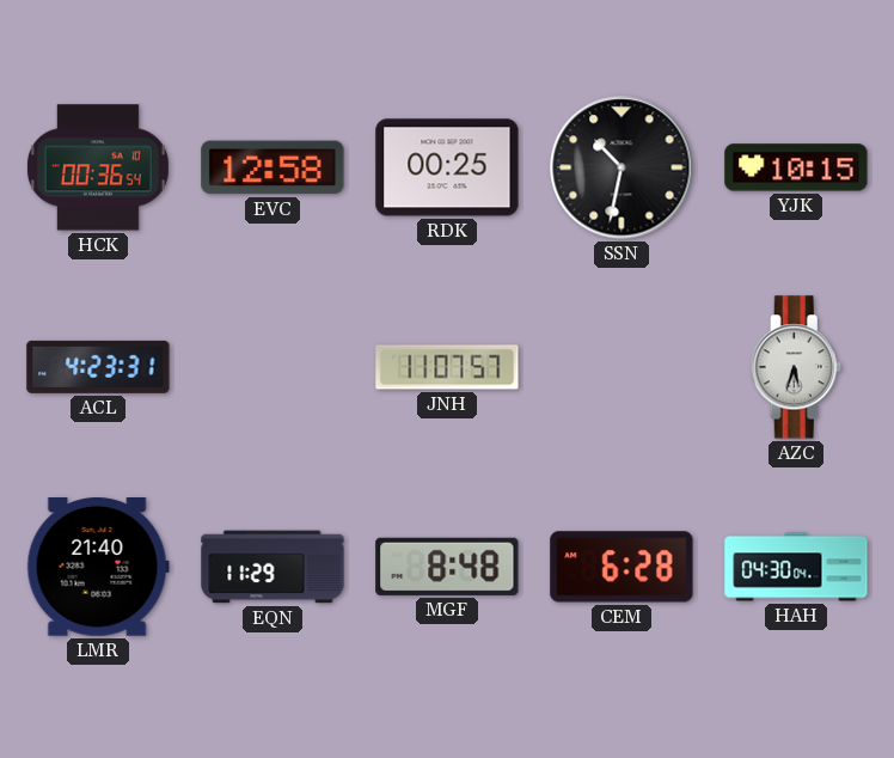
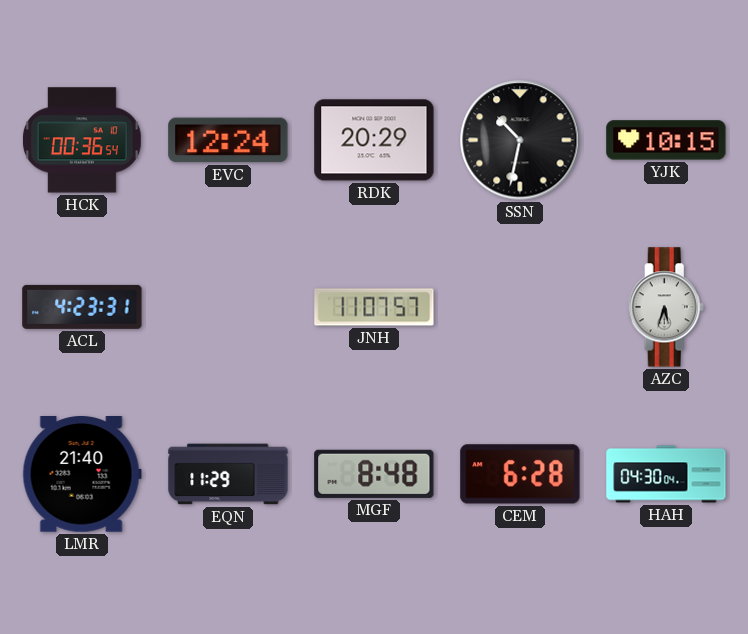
EVC: 12:58 -> 12:24
RDK: 00:25 -> 20:29
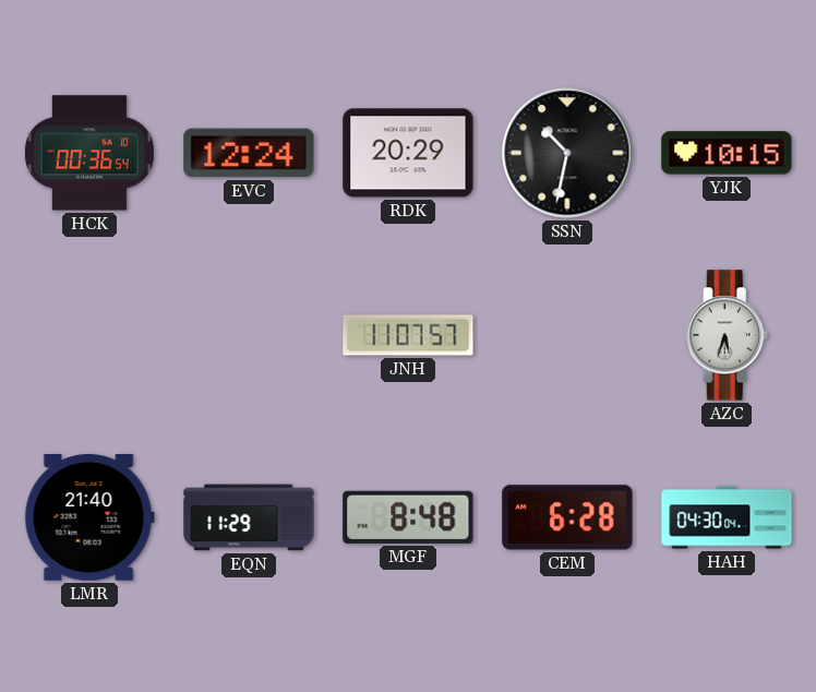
ACL: 4:23 -> none
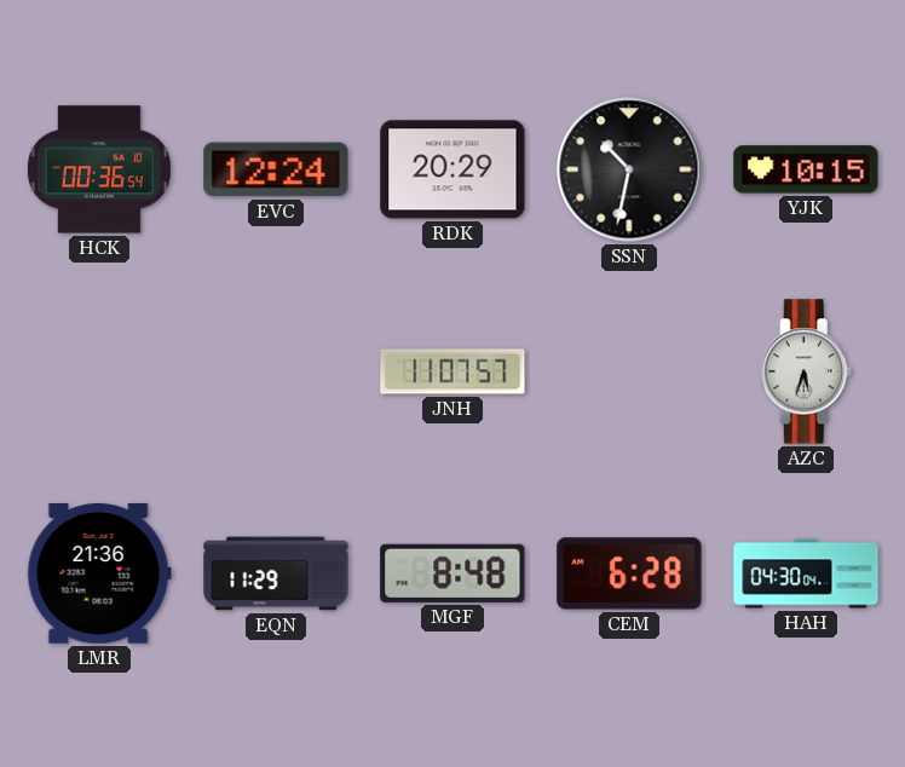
LMR: 21:40 -> 21:36
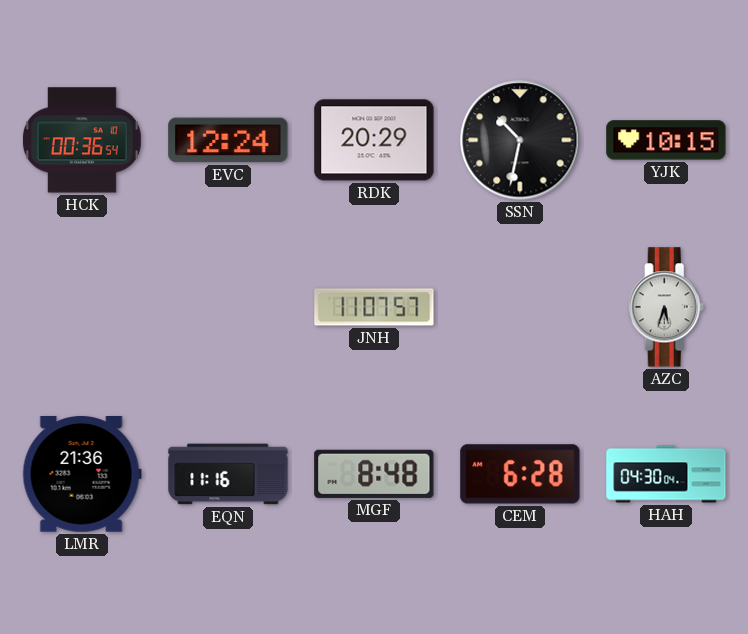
EQN: 11:29 -> 11:16
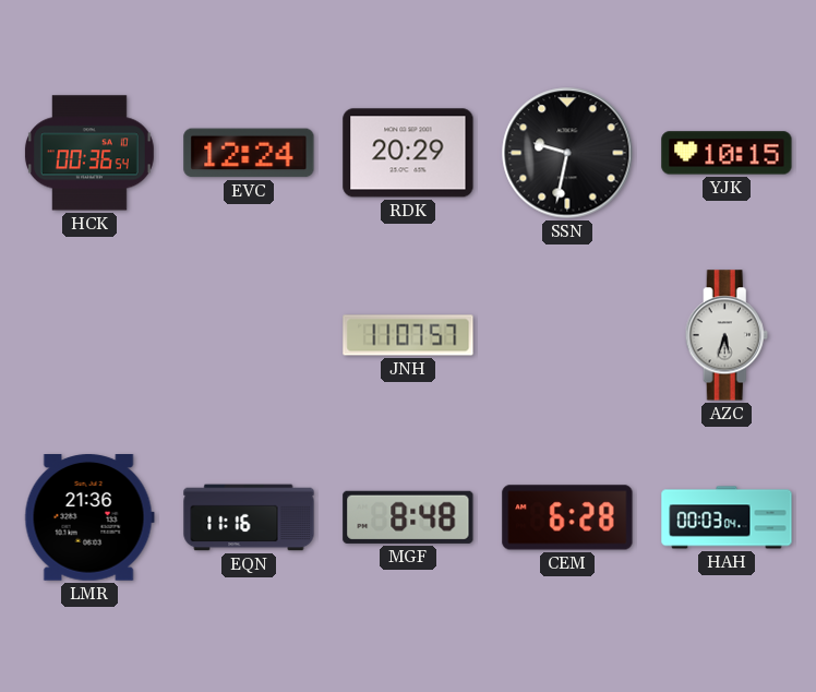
SSN: 10:32 -> 9:32
HAH: 04:30 -> 00:03
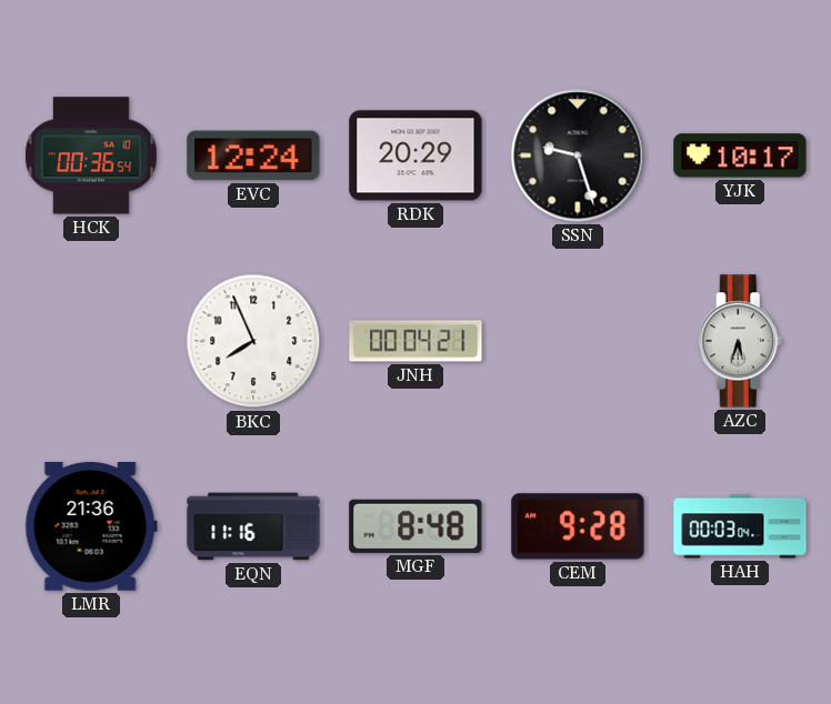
SSN: 9:32 -> 9:27
YJK: 10:15 -> 10:17
BKC: none -> 7:56
JNH: 11:07 -> 00:04
CEM: 6:28 -> 9:28
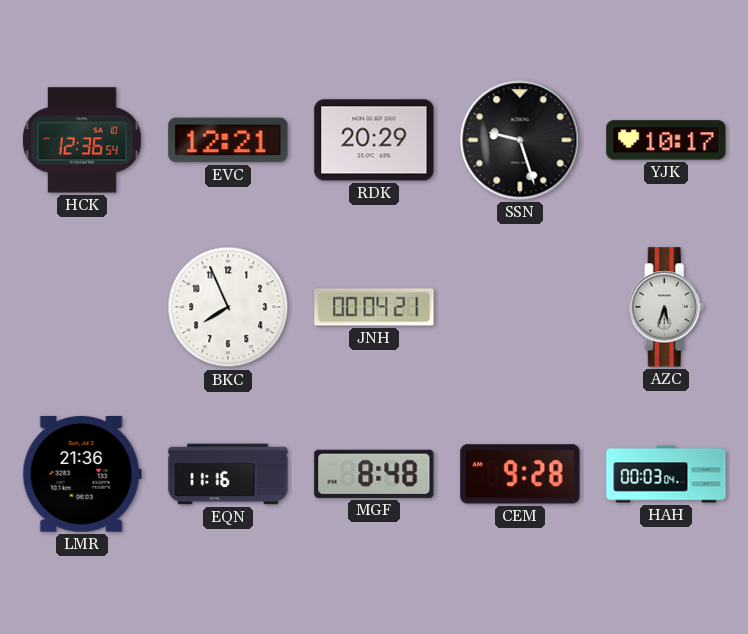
HCK: 00:36 -> 12:36
EVC: 12:24 -> 12:21
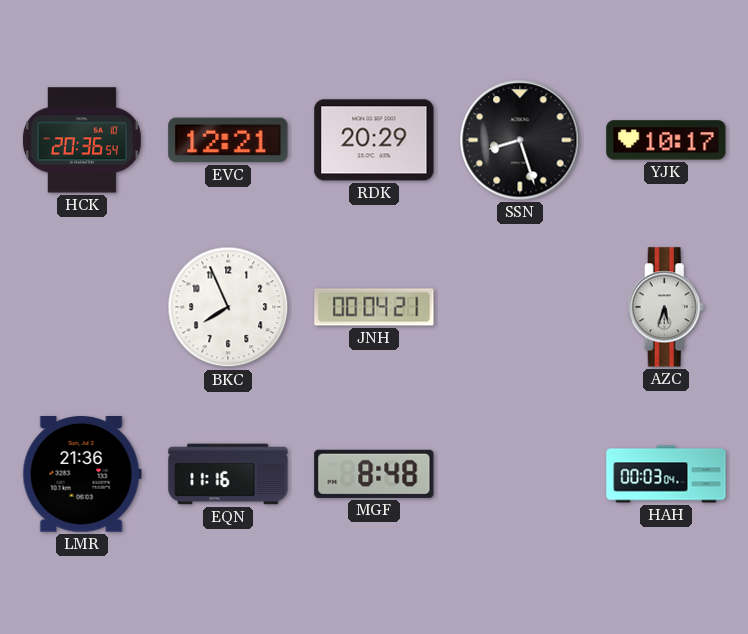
HCK: 12:36 -> 20:36
SSN: 9:27 -> 8:27
CEM: 9:28 -> none
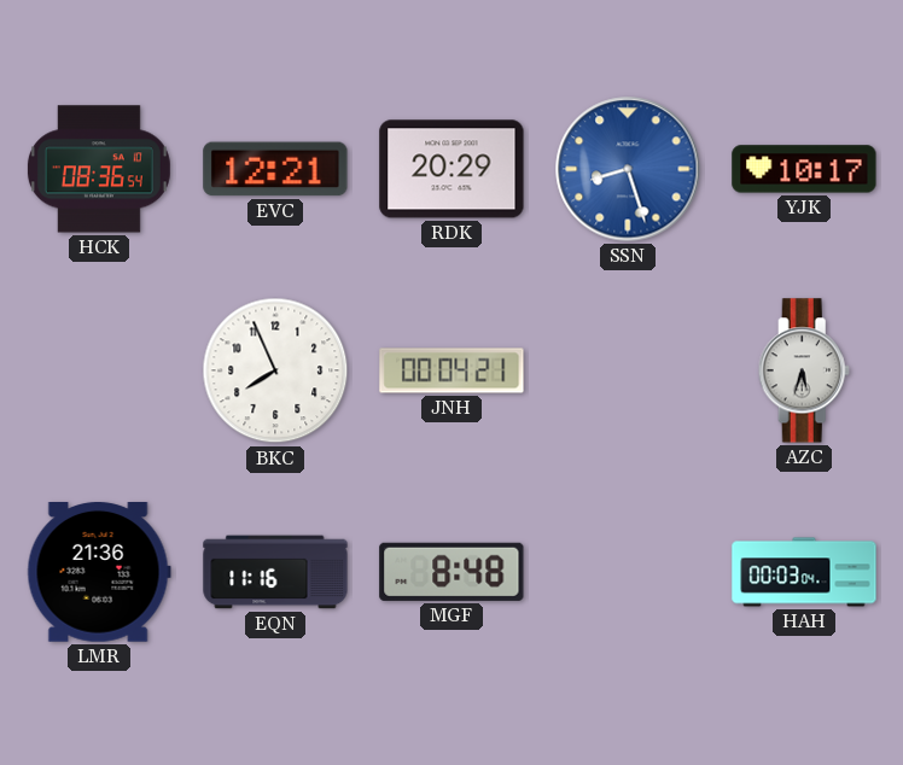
HCK: 20:36 -> 08:36
SSN dial: black -> blue
